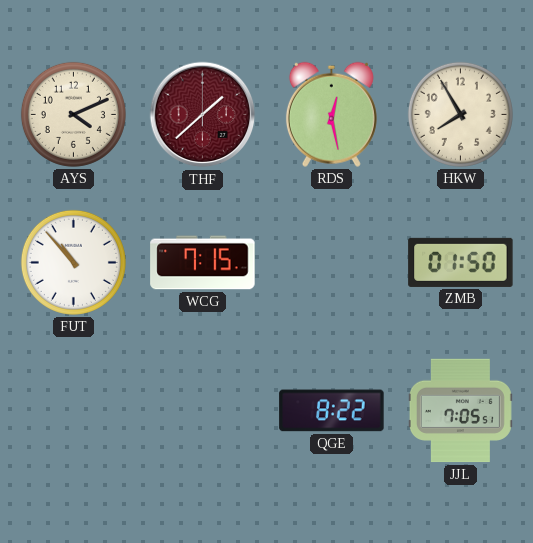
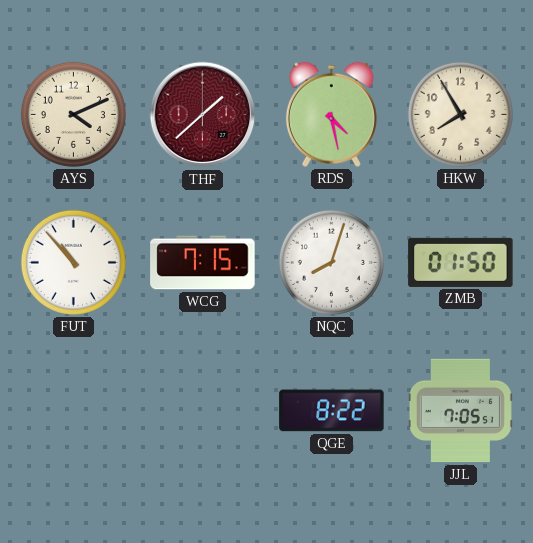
RDS: 12:28 -> 4:28
NQC: none -> 8:03
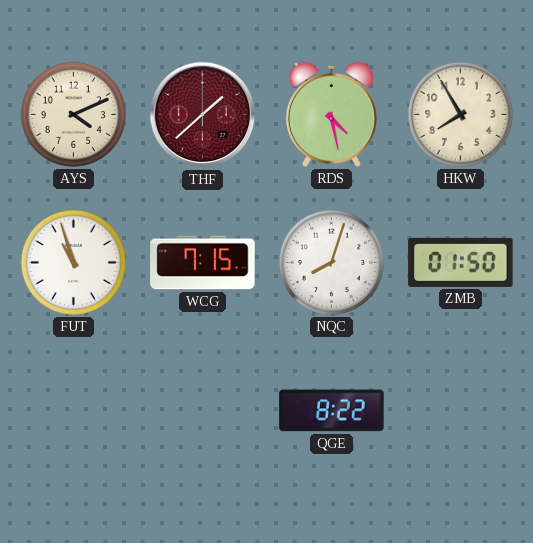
FUT: 10:53 -> 10:57
JJL: 7:05 -> none
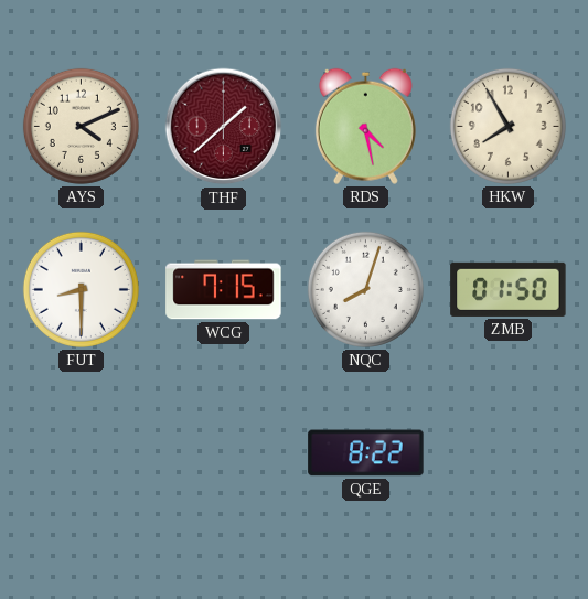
FUT: 10:57 -> 8:30
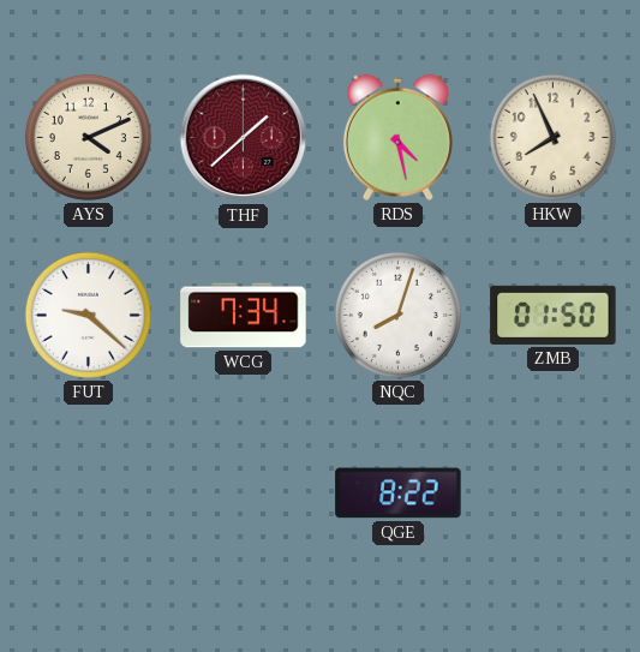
HKW: 7:55 -> 7:56
FUT: 8:30 -> 9:22
WCG: 7:15 -> 7:34
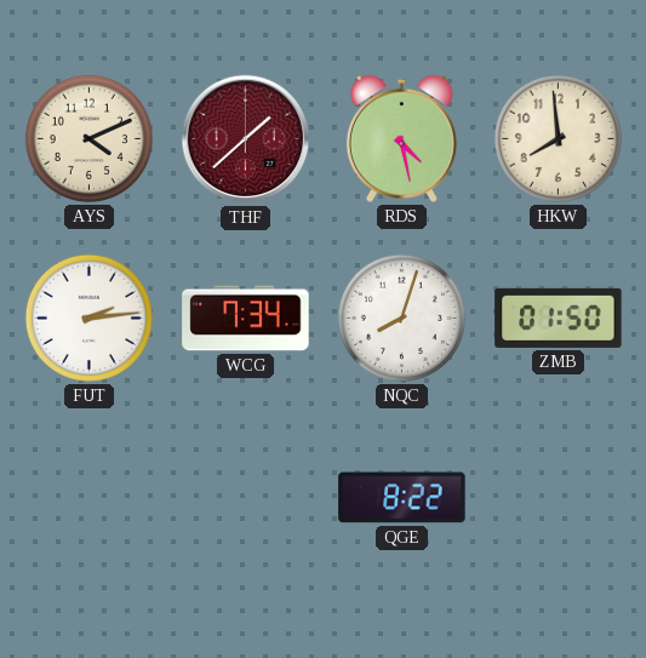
HKW: 7:56 -> 7:59
FUT: 9:22 -> 2:14
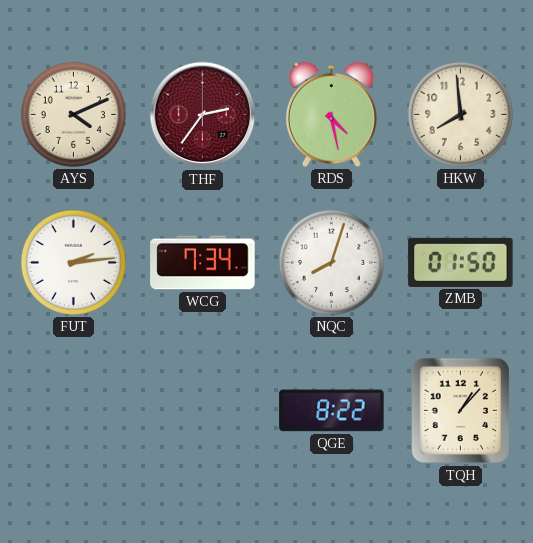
THF: 1:38 -> 2:36
TQH: none -> 1:07
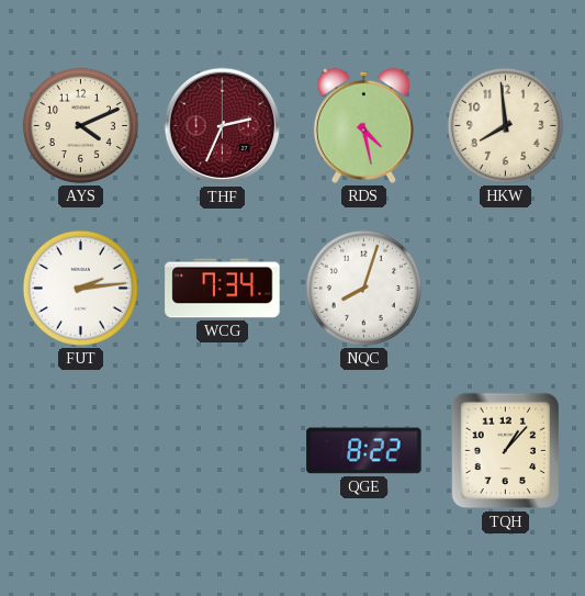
THF: 2:36 -> 2:34
ZMB: 01:50 -> none
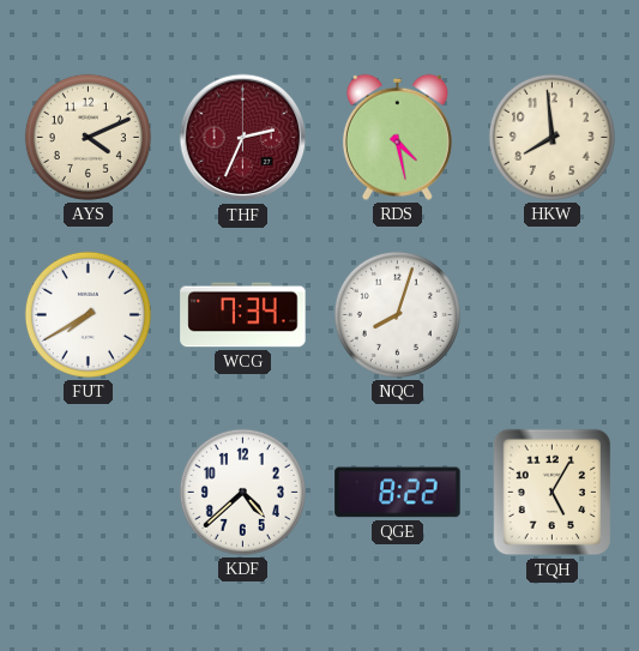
FUT: 2:14 -> 7:40
KDF: none -> 4:38
TQH: 1:07 -> 5:05
